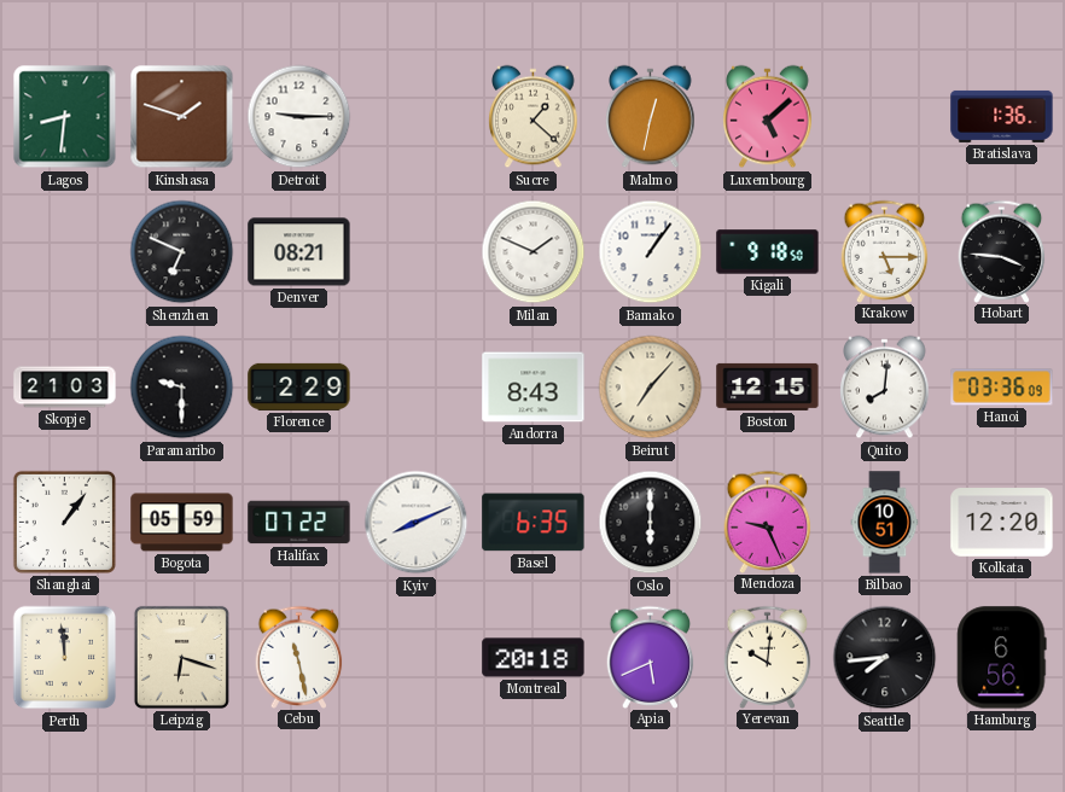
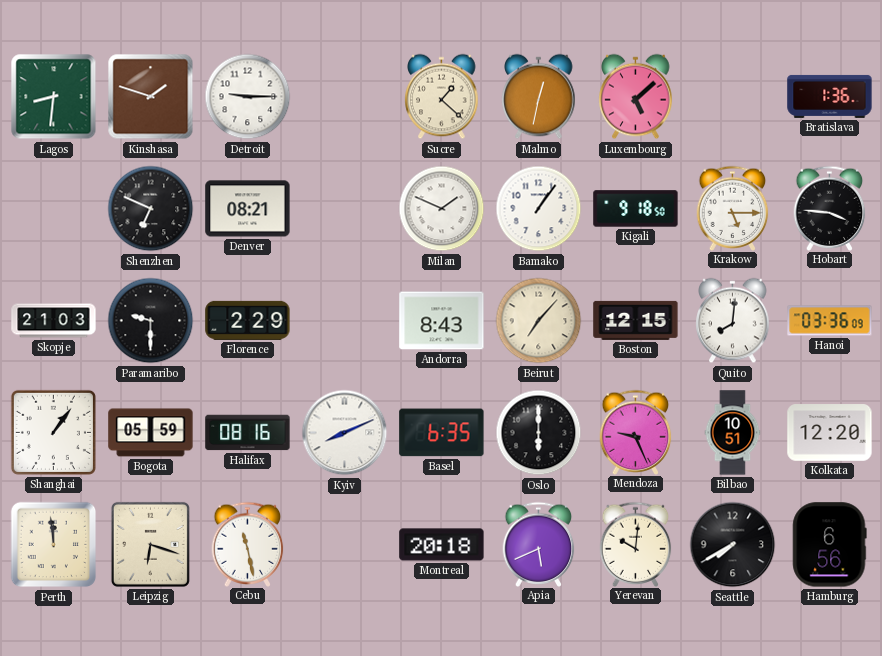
Halifax: 07:22 -> 08:16
Seattle: 7:44 -> 7:40
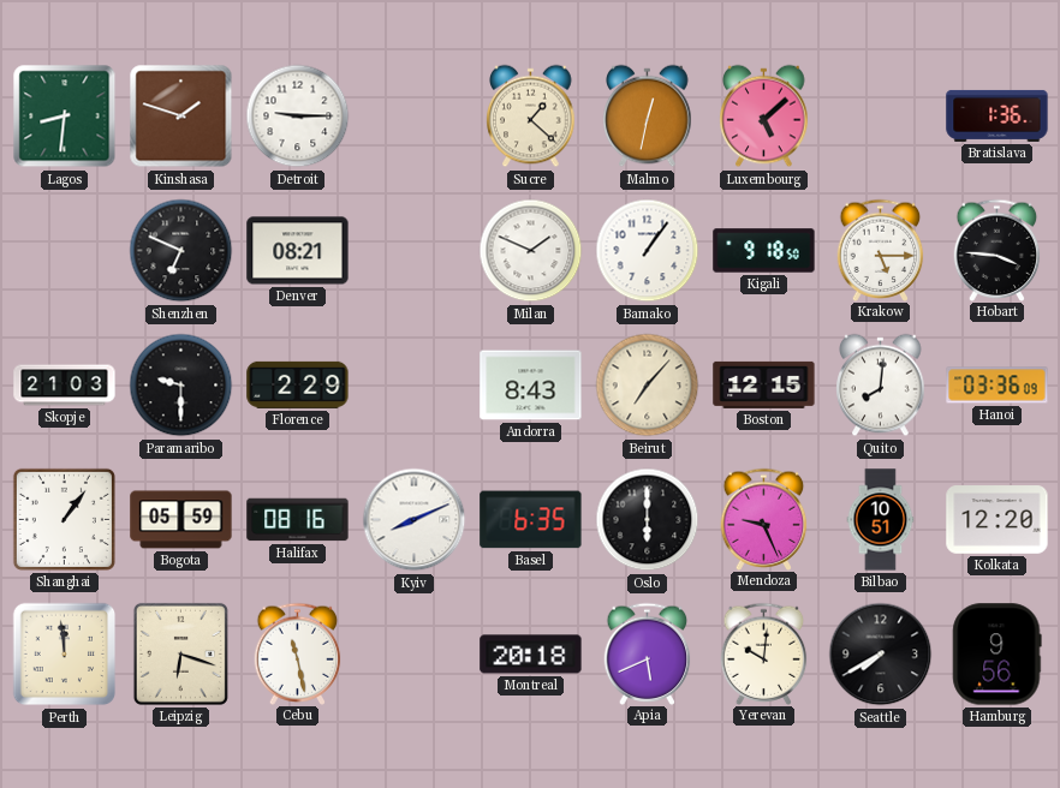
Hamburg: 6:56 -> 9:56
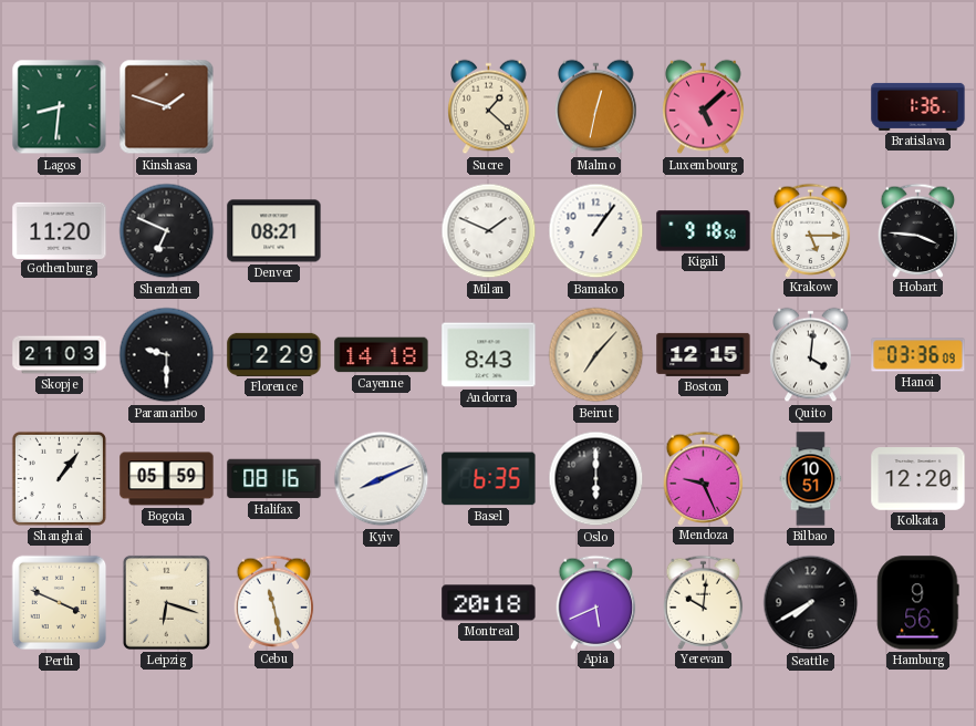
Detroit: 9:15 -> none
Gothenburg: none -> 11:20
Cayenne: none -> 14:18
Quito: 8:01 -> 4:01
Perth: 11:59 -> 3:49
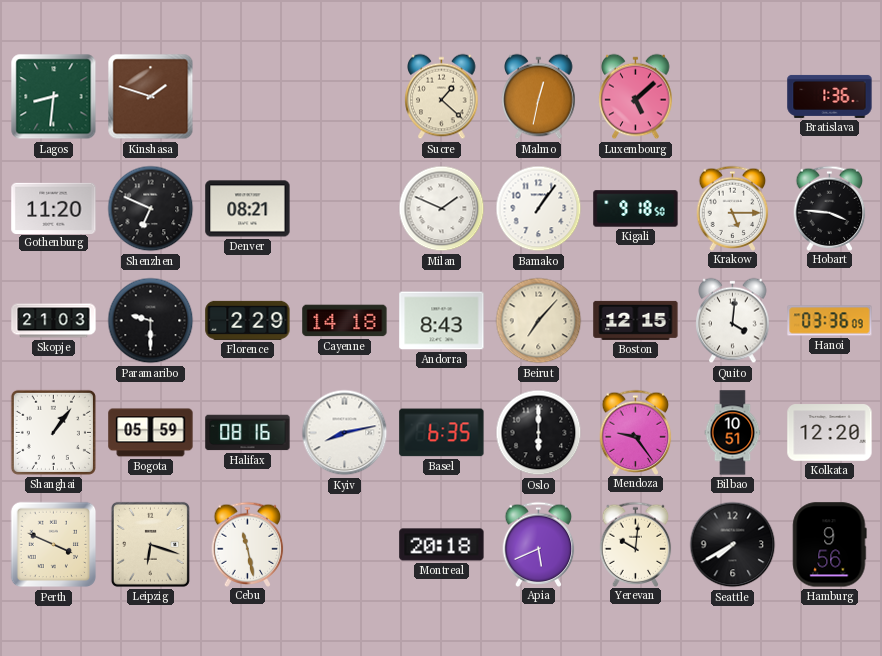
Kyiv: 8:11 -> 8:13
Mendoza: 9:26 -> 9:24
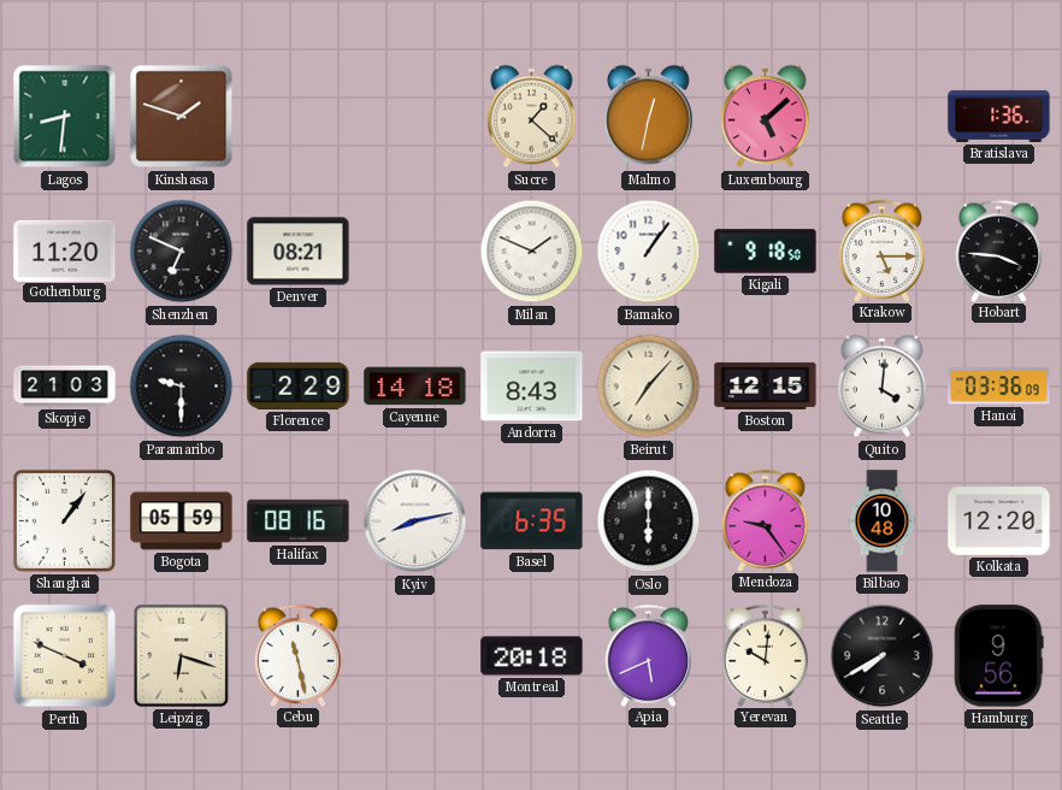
Bilbao: 10:51 -> 10:48
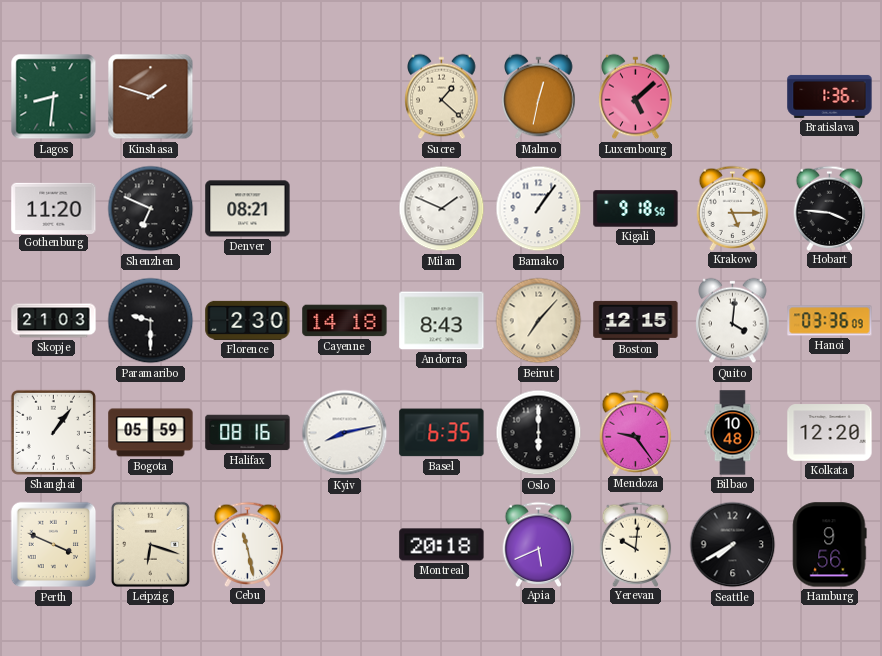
Florence: 2:29 -> 2:30
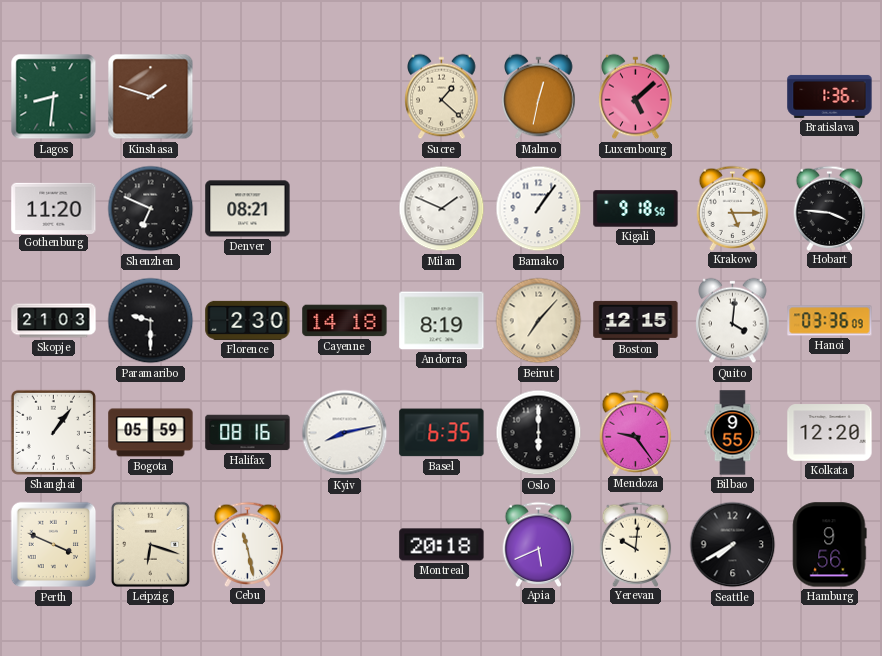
Andorra: 8:43 -> 8:19
Bilbao: 10:48 -> 9:55
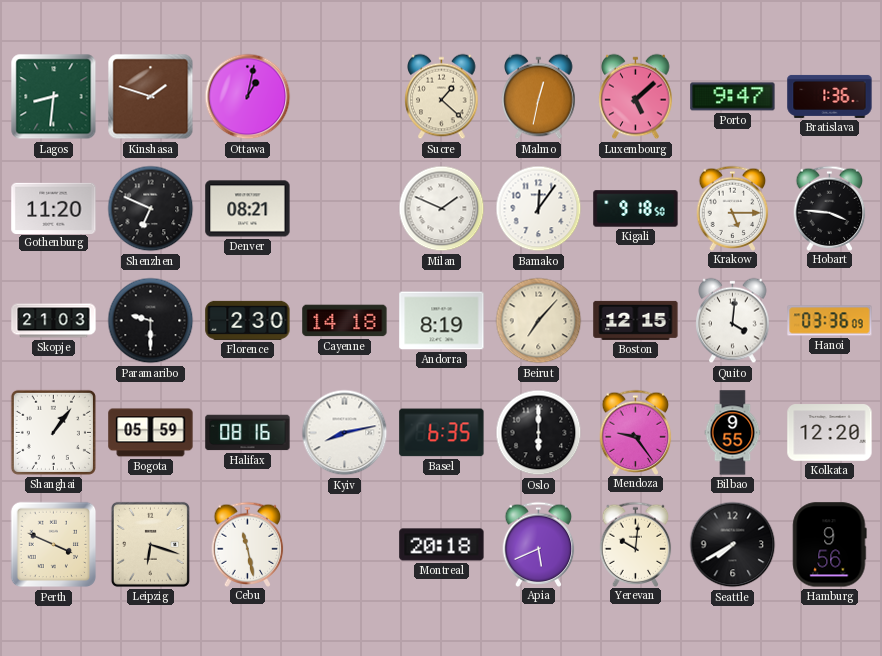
Ottawa: none -> 1:02
Porto: none -> 9:47
Bamako: 1:06 -> 12:06
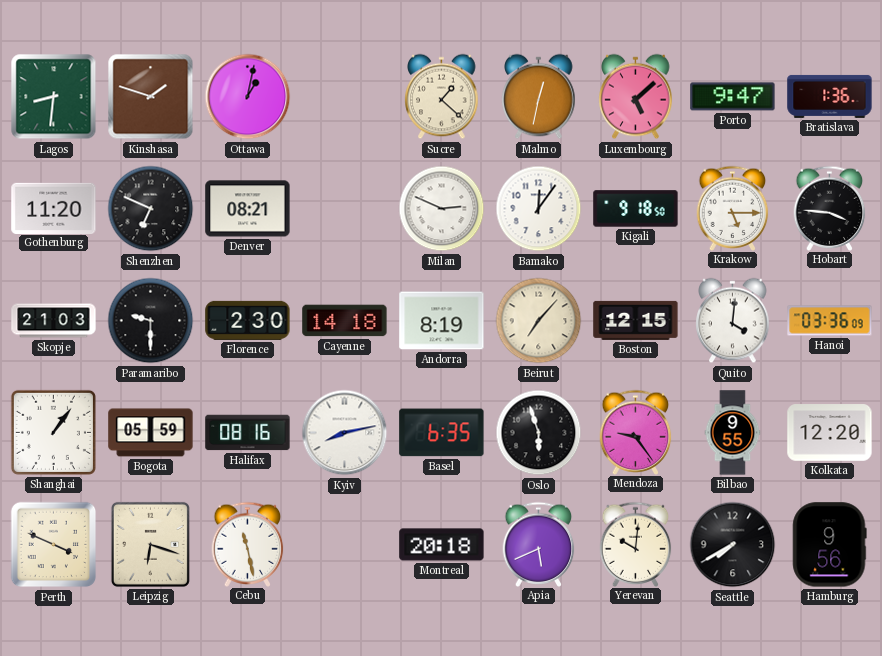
Milan: 1:49 -> 2:49
Oslo: 6:00 -> 5:57
